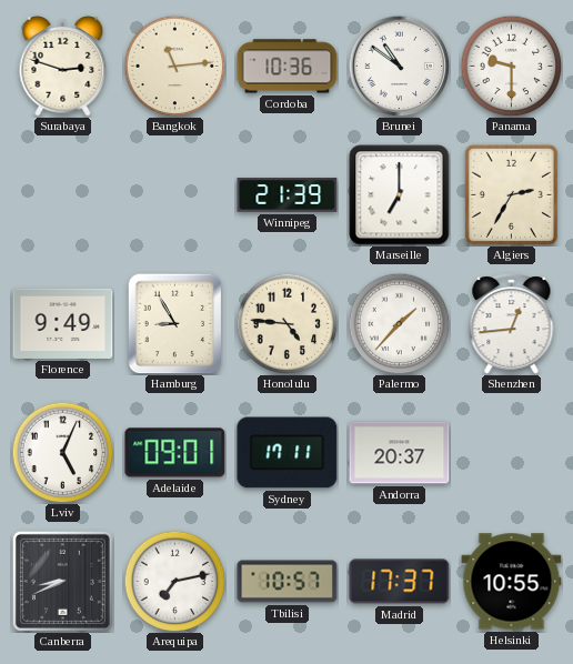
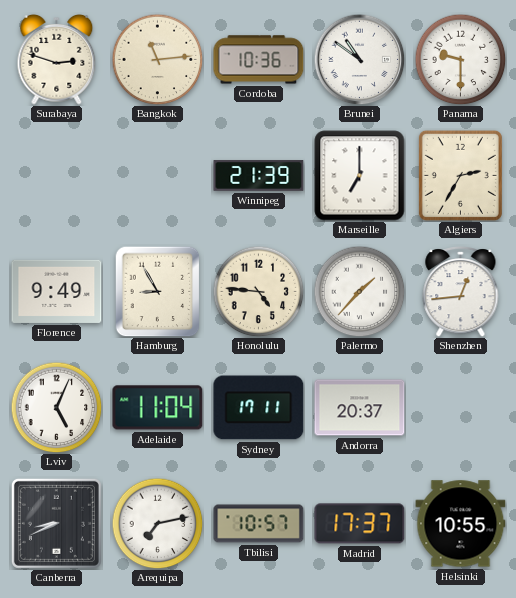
Adelaide: 09:01 -> 11:04
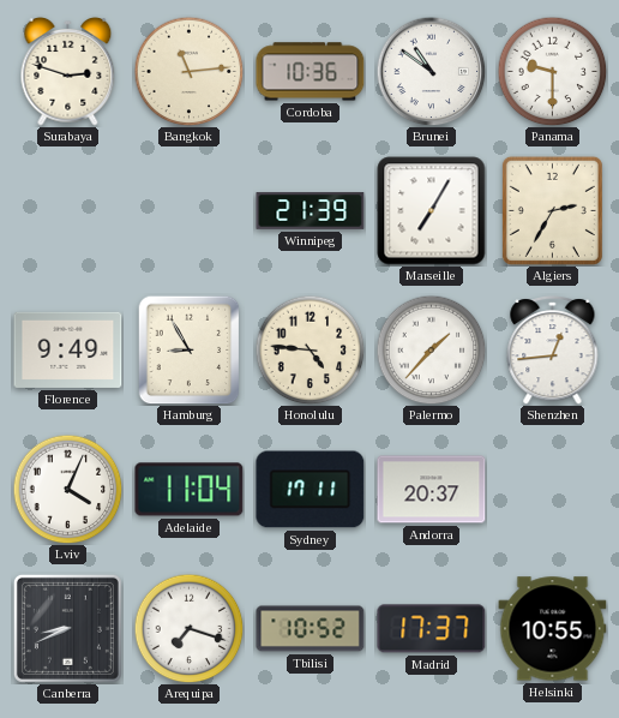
Marseille: 7:00 -> 7:05
Lviv: 5:04 -> 4:04
Arequipa: 7:13 -> 7:18
Tbilisi: 10:57 -> 10:52
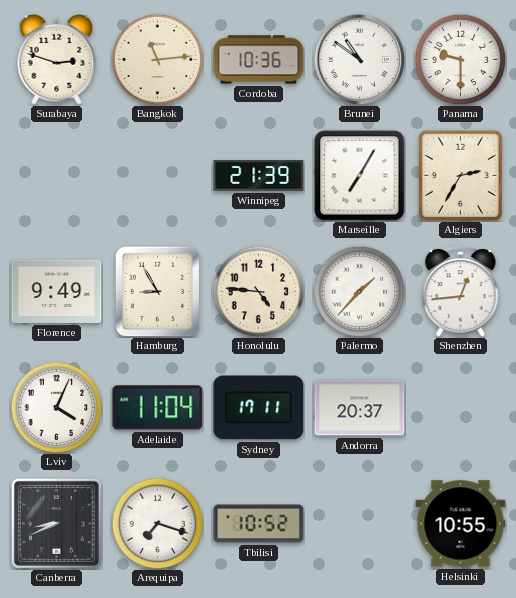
Madrid: 17:37 -> none
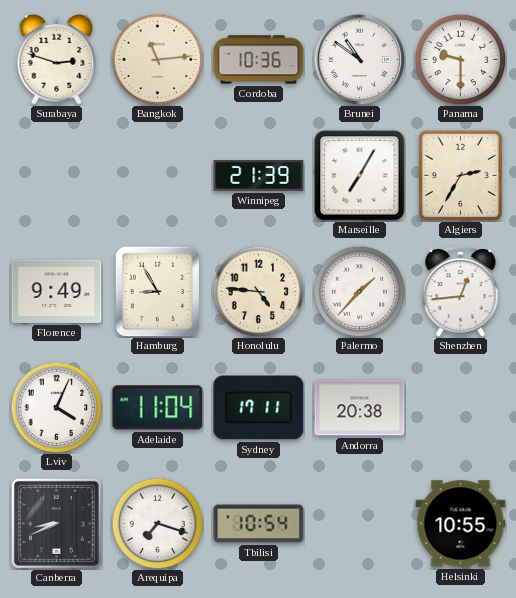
Andorra: 20:37 -> 20:38
Tbilisi: 10:52 -> 10:54
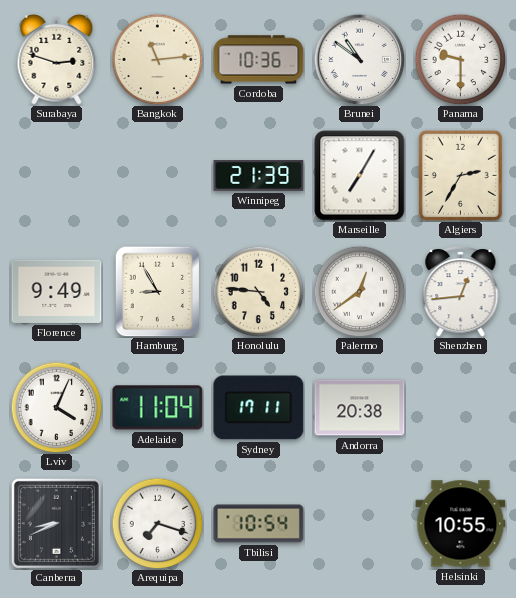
Palermo: 1:37 -> 12:39
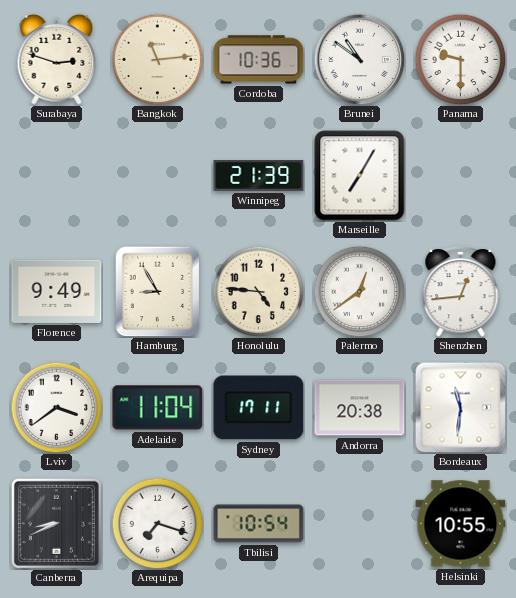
Algiers: 2:35 -> none
Lviv: 4:04 -> 3:39
Bordeaux: none -> 11:31
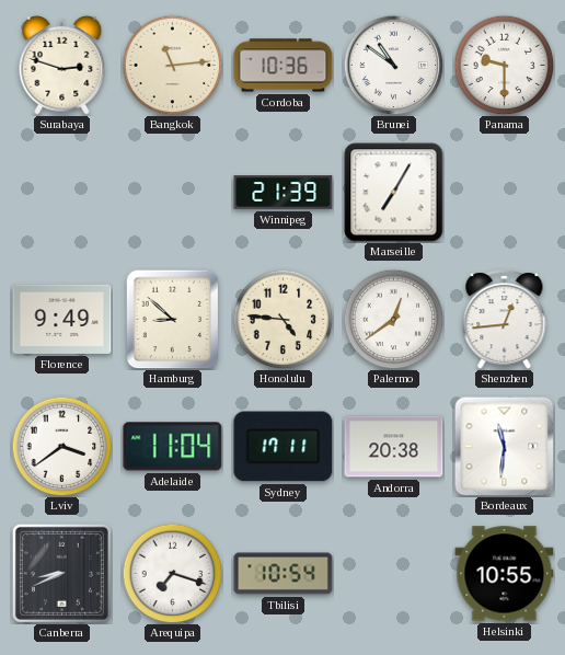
Hamburg: 8:55 -> 8:52
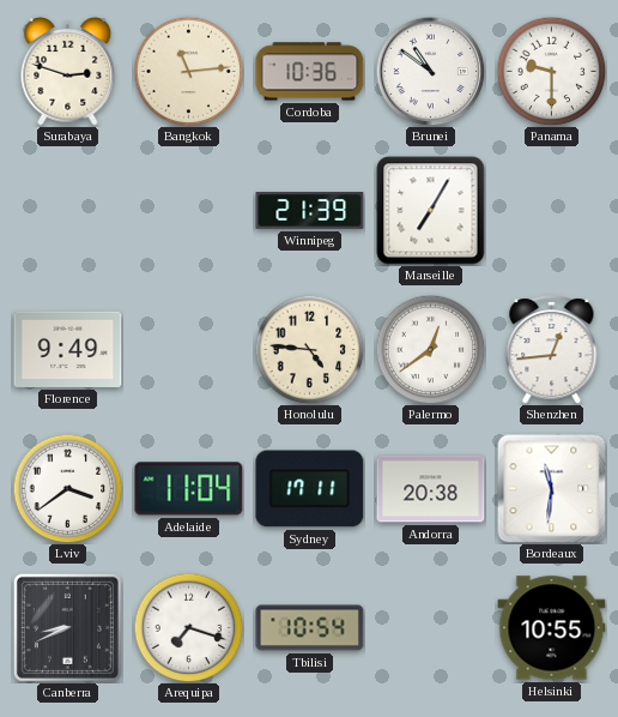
Hamburg: 8:52 -> none
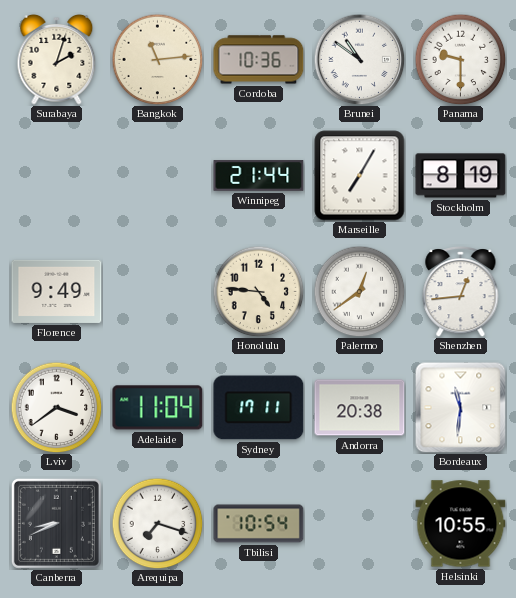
Surabaya: 2:48 -> 2:03
Winnipeg: 21:39 -> 21:44
Stockholm: none -> 8:19
